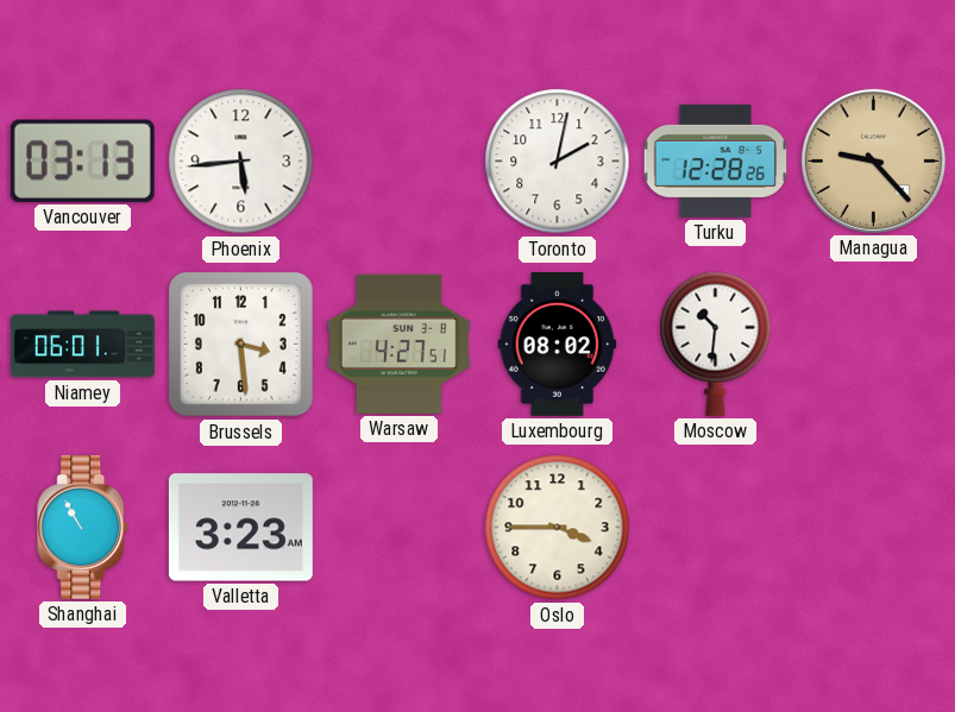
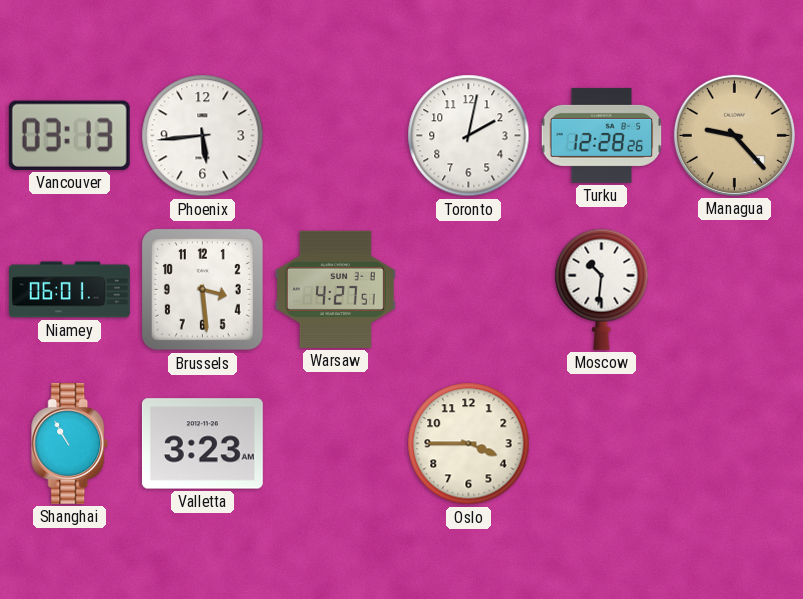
Luxembourg: 08:02 -> none
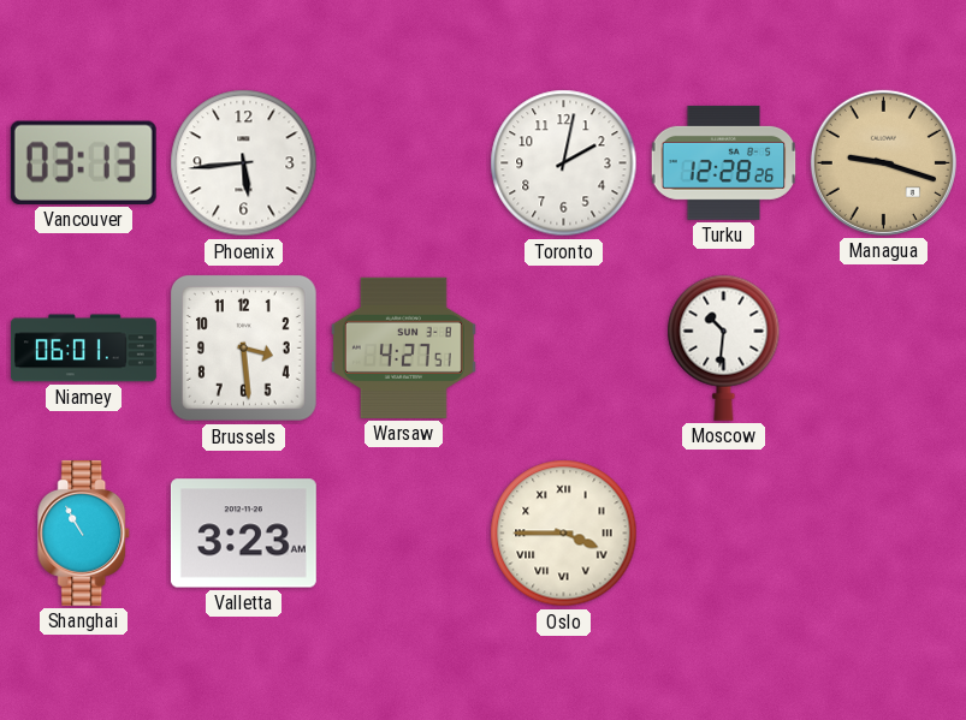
Managua: 9:23 -> 9:18
Oslo numerals: Arabic -> Roman
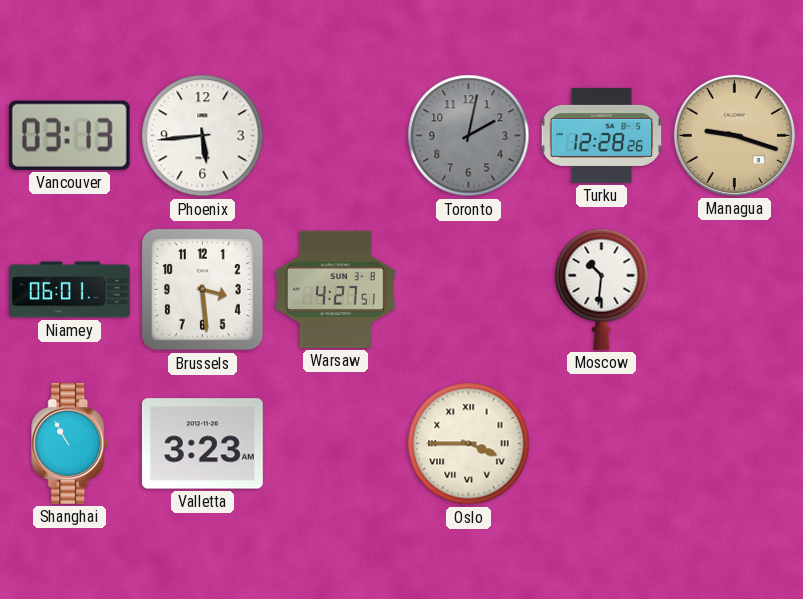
Toronto dial: white -> grey
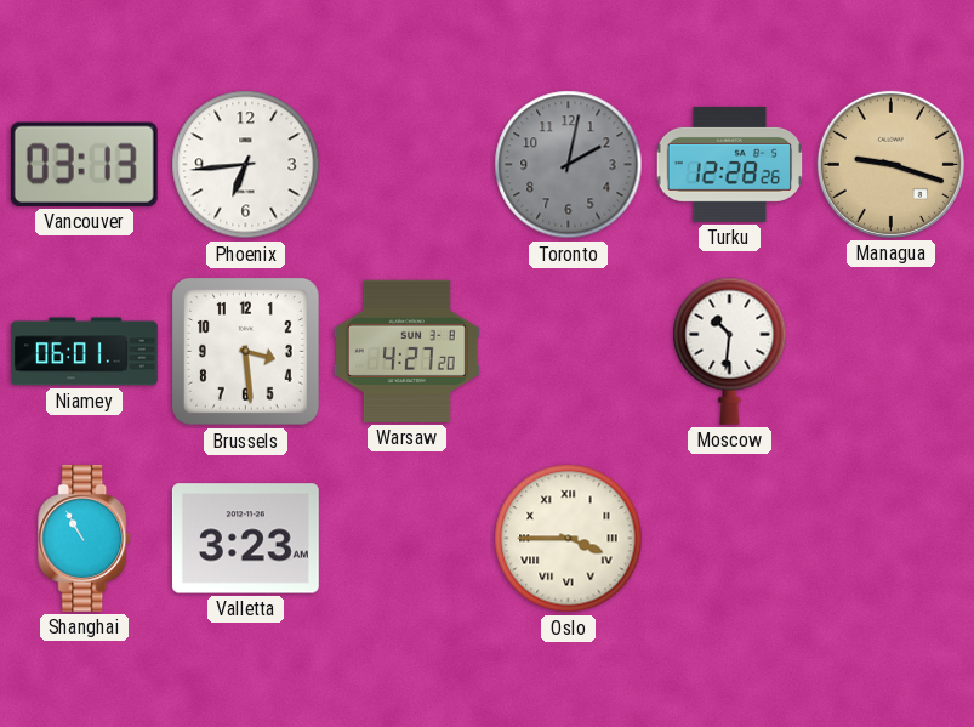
Phoenix: 5:44 -> 6:44
Warsaw: 4:27:51 -> 4:27:20
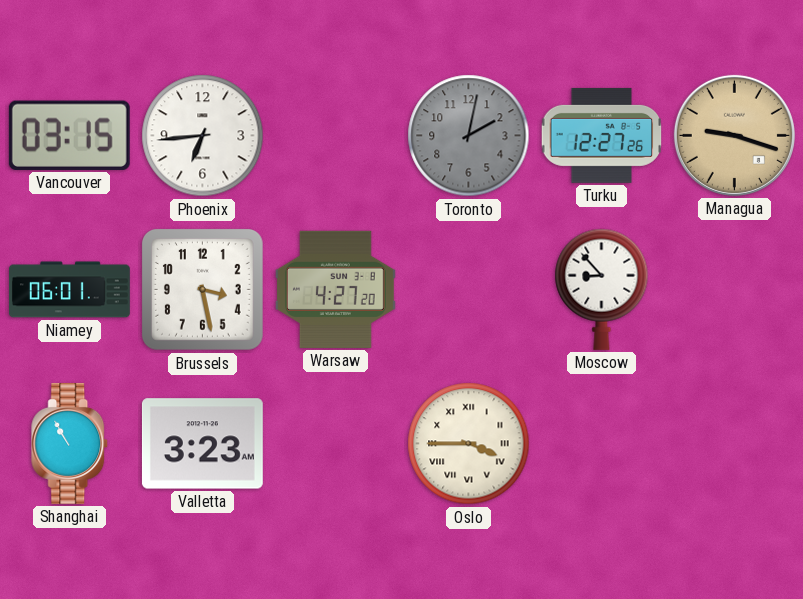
Vancouver: 03:13 -> 03:15
Turku: 12:28 -> 12:27
Brussels: 3:29 -> 3:28
Moscow: 10:31 -> 8:53
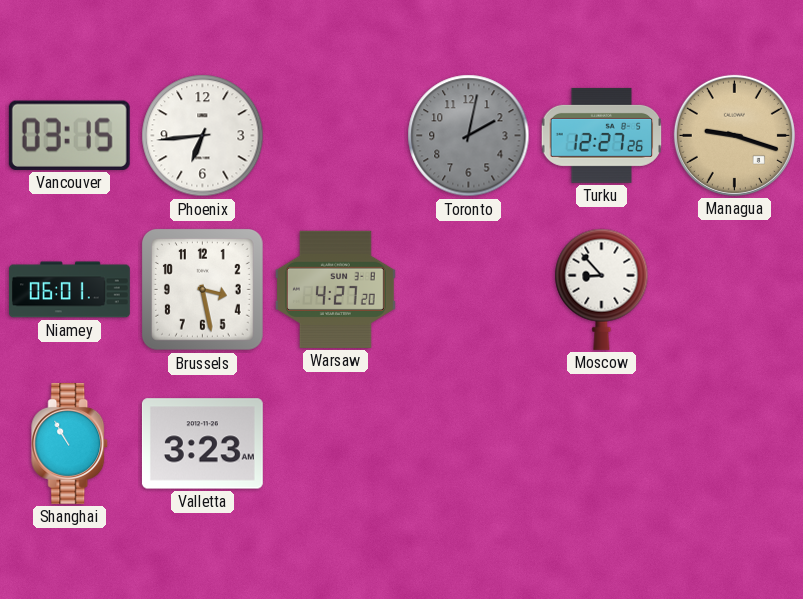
Oslo: 3:45 -> none
